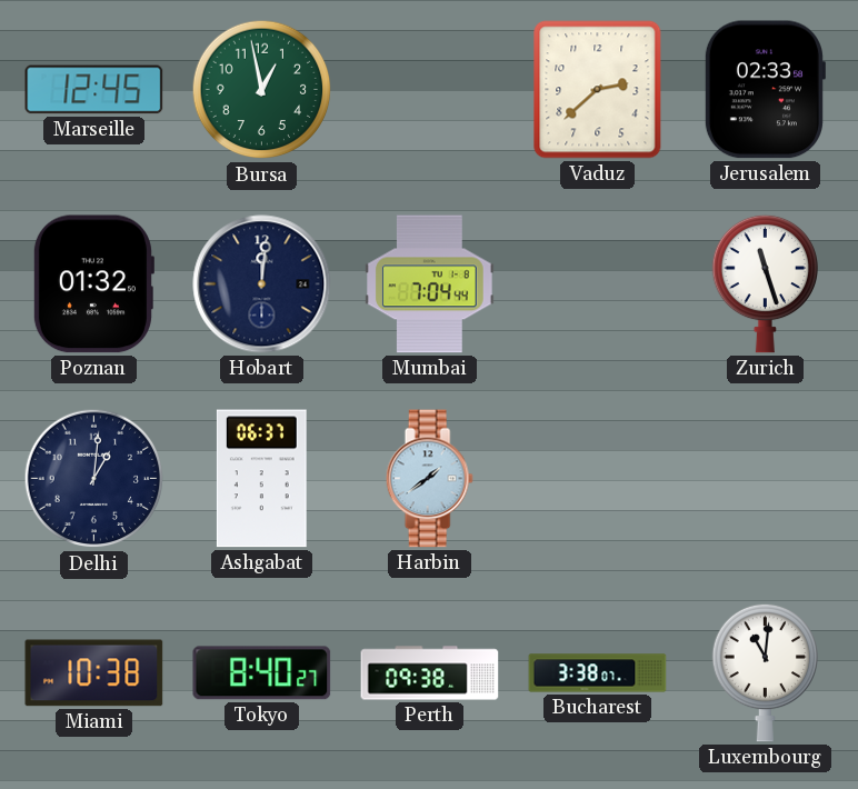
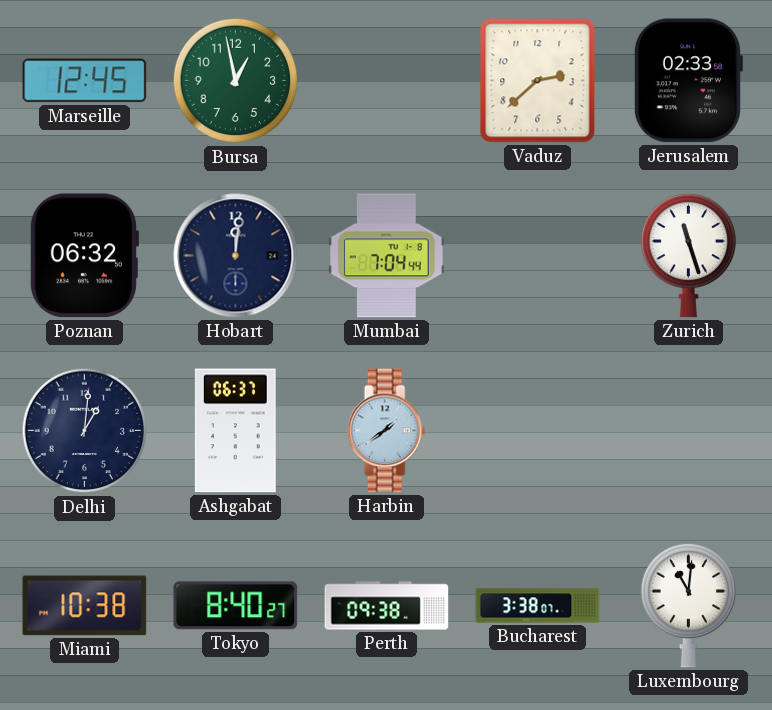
Poznan: 01:32 -> 06:32
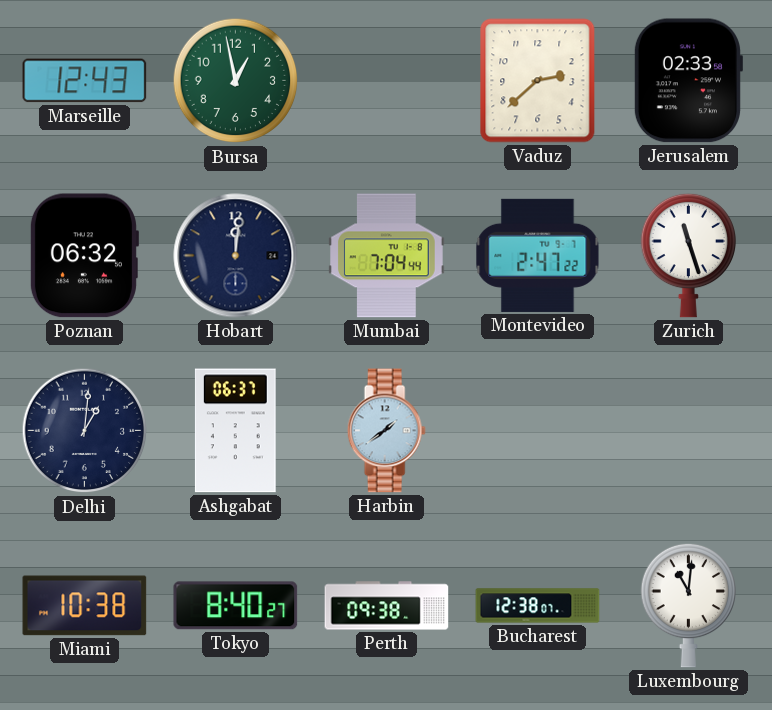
Marseille: 12:45 -> 12:43
Montevideo: none -> 2:47
Bucharest: 3:38 -> 12:38
